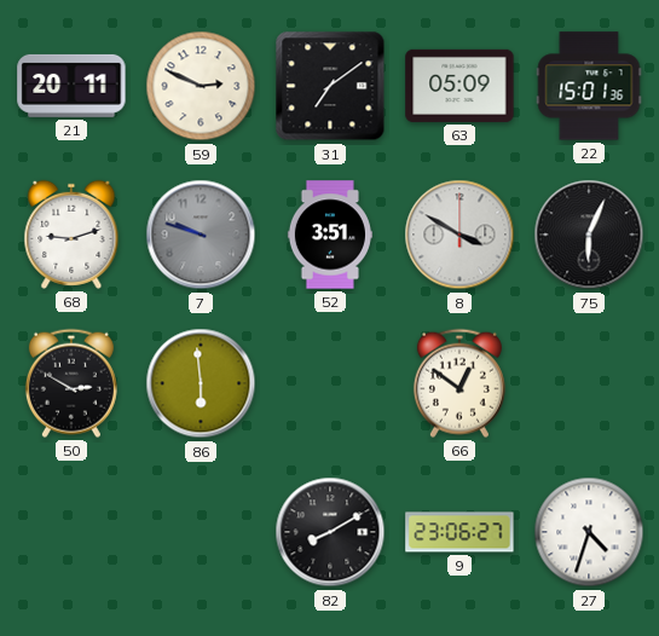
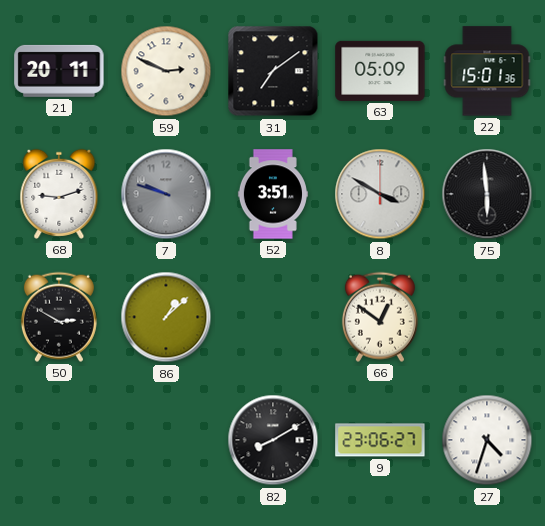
75: 6:04 -> 5:59
86: 5:59 -> 1:08
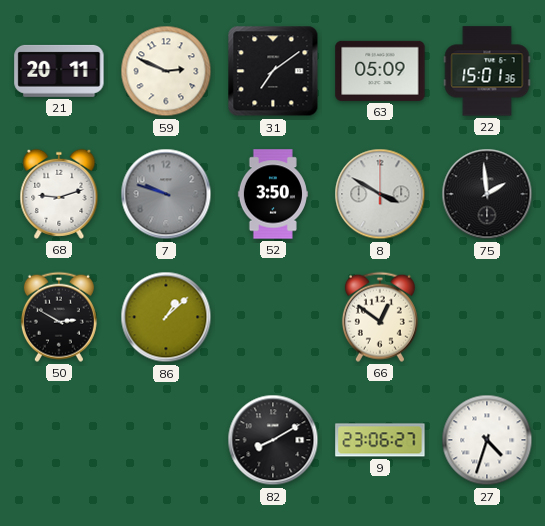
52: 3:51 -> 3:50
75: 5:59 -> 1:59
